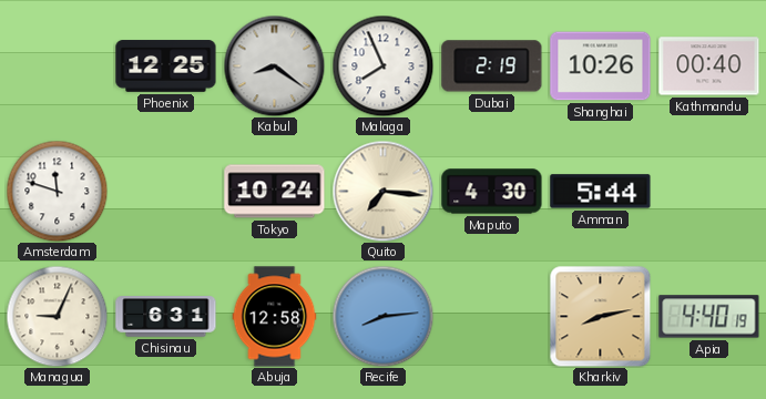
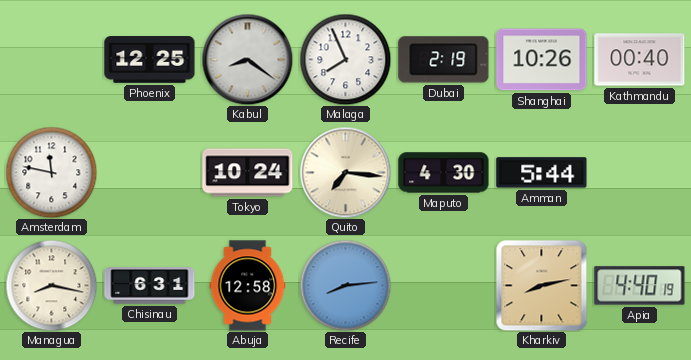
Amsterdam: 11:48 -> 11:47
Managua: 9:04 -> 8:17
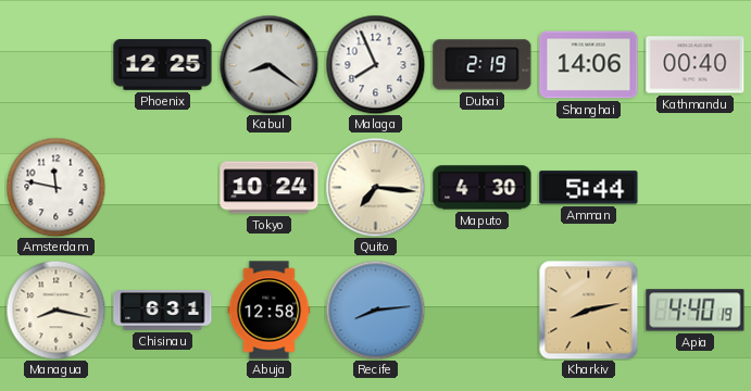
Shanghai: 10:26 -> 14:06
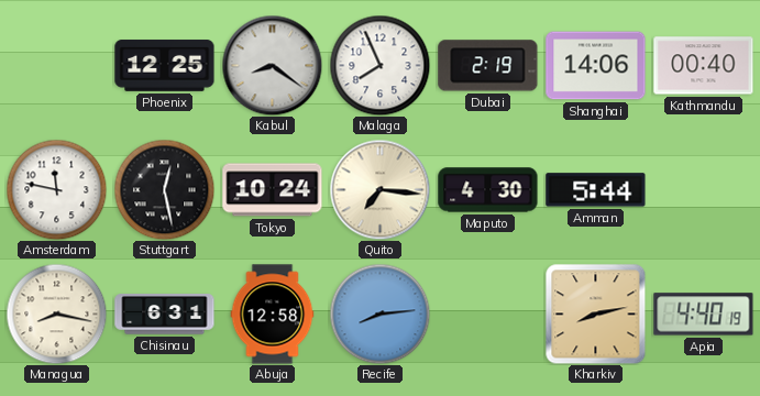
Stuttgart: none -> 12:28
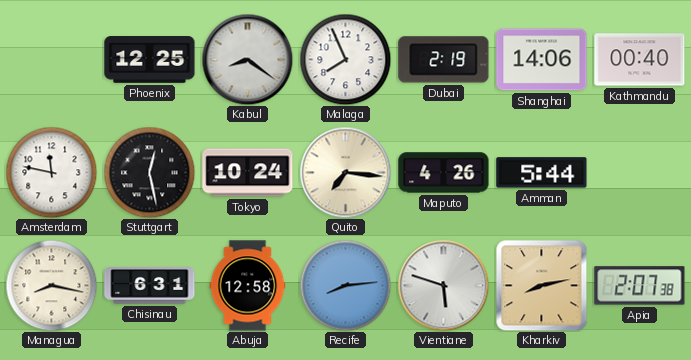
Maputo: 4:30 -> 4:26
Vientiane: none -> 5:48
Apia: 4:40 -> 2:07
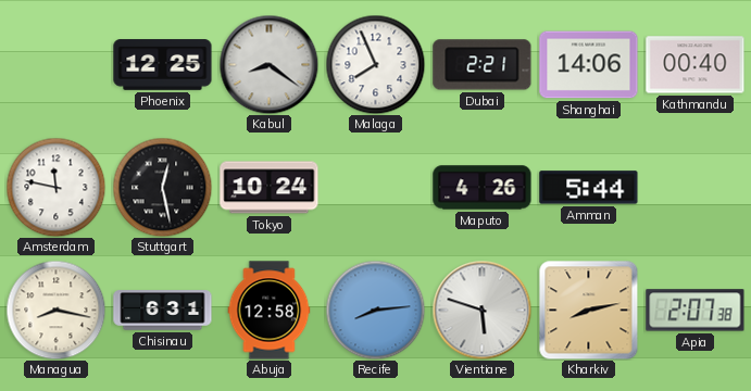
Dubai: 2:19 -> 2:21
Quito: 7:16 -> none
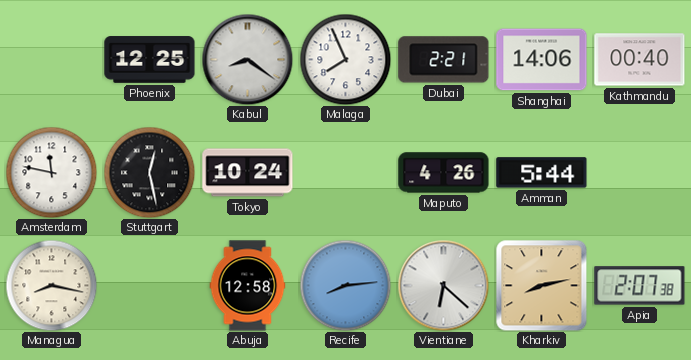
Chisinau: 6:31 -> none
Vientiane: 5:48 -> 6:22
